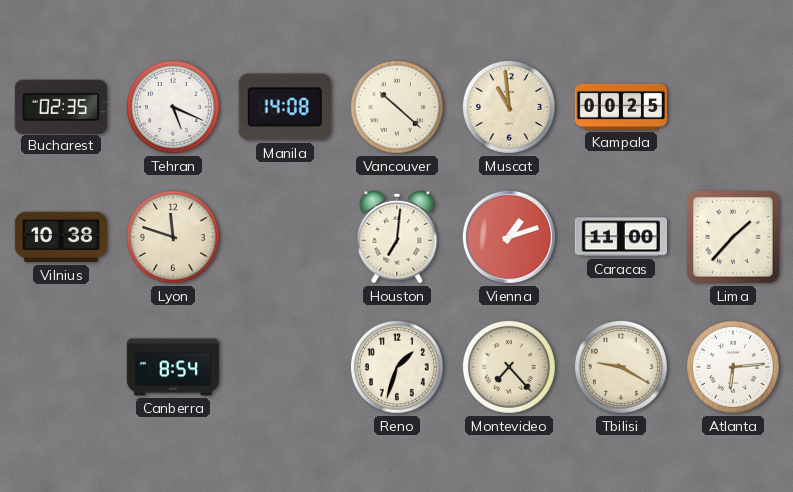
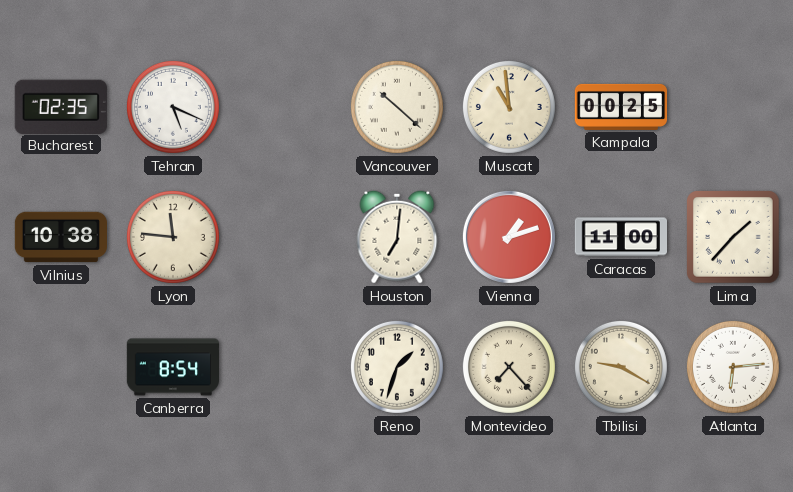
Manila: 14:08 -> none
Lyon: 11:48 -> 11:46
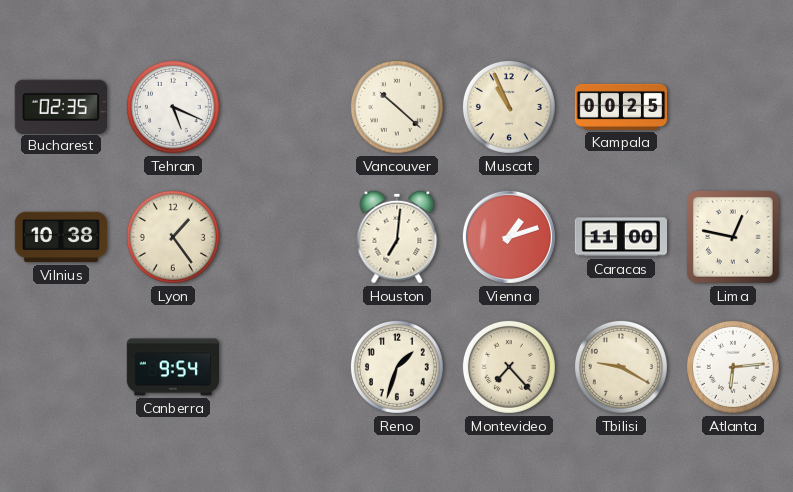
Muscat: 10:59 -> 10:56
Lyon: 11:46 -> 1:24
Lima: 1:37 -> 12:47
Canberra: 8:54 -> 9:54
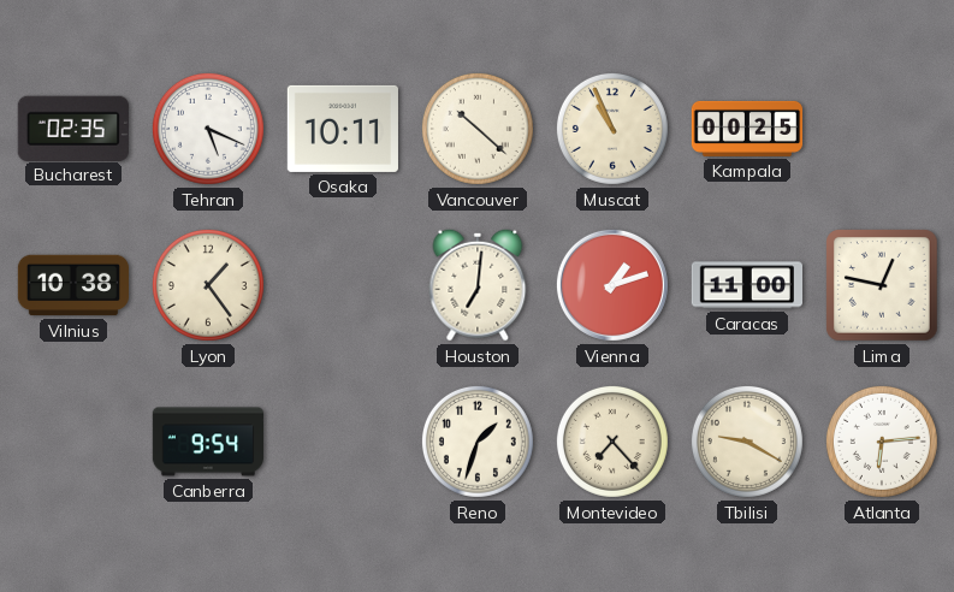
Osaka: none -> 10:11
